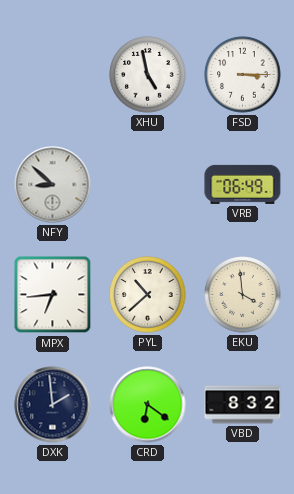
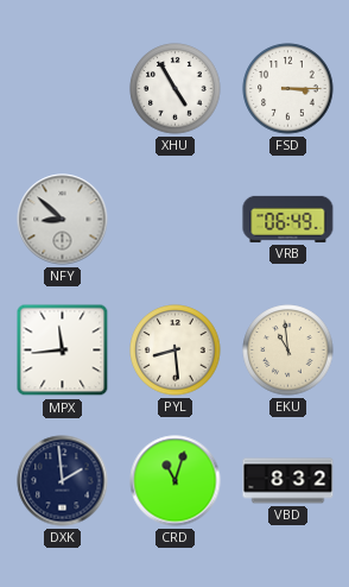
XHU: 4:58 -> 4:55
MPX: 6:44 -> 11:44
PYL: 10:38 -> 8:29
EKU: 3:59 -> 10:59
CRD: 6:21 -> 11:03
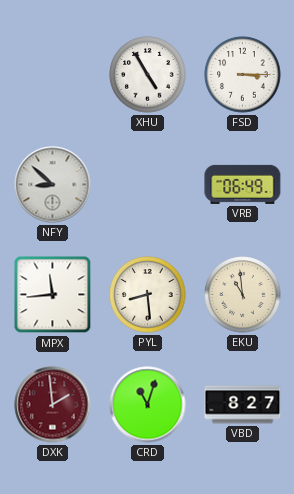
DXK dial: navy -> burgundy
VBD: 8:32 -> 8:27
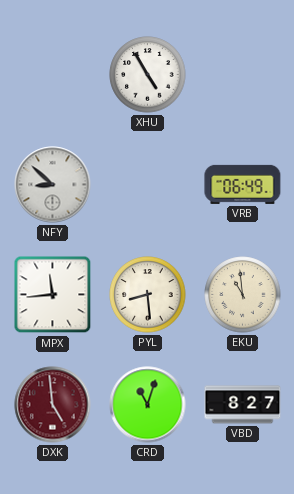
FSD: 3:15 -> none
DXK: 1:59 -> 4:59
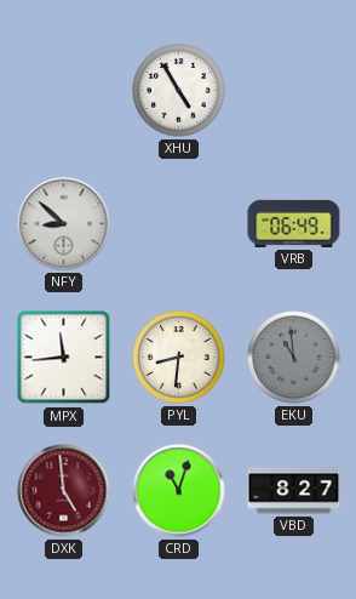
PYL: 8:29 -> 8:31
EKU dial: cream -> grey
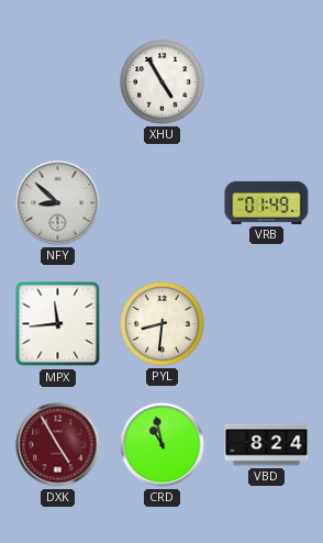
VRB: 06:49 -> 01:49
EKU: 10:59 -> none
DXK: 4:59 -> 4:55
CRD: 11:03 -> 10:58
VBD: 8:27 -> 8:24
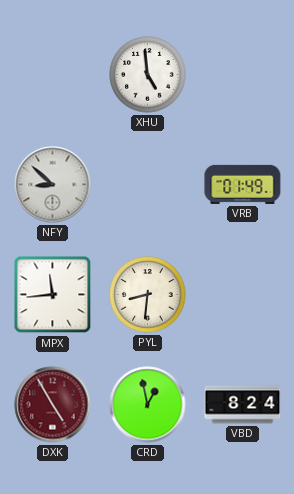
XHU: 4:55 -> 4:59
CRD: 10:58 -> 12:58
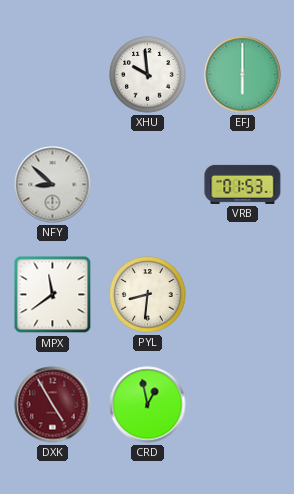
XHU: 4:59 -> 9:59
EFJ: none -> 6:00
VRB: 01:49 -> 01:53
MPX: 11:44 -> 11:39
VBD: 8:24 -> none
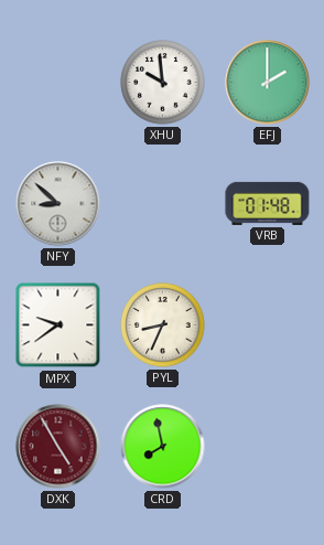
EFJ: 6:00 -> 2:00
VRB: 01:53 -> 01:48
MPX: 11:39 -> 9:39
PYL: 8:31 -> 8:34
CRD: 12:58 -> 7:58
